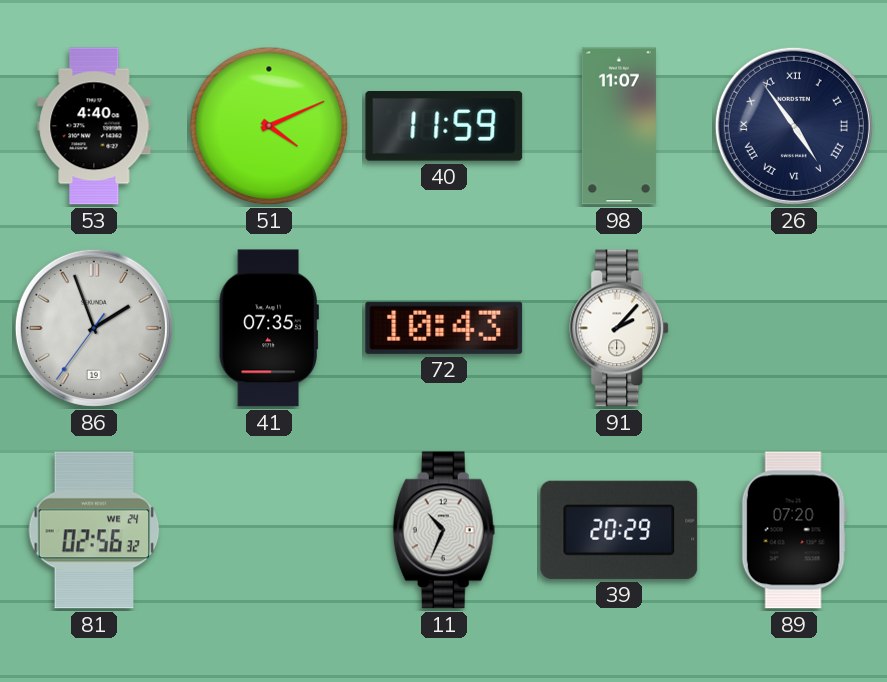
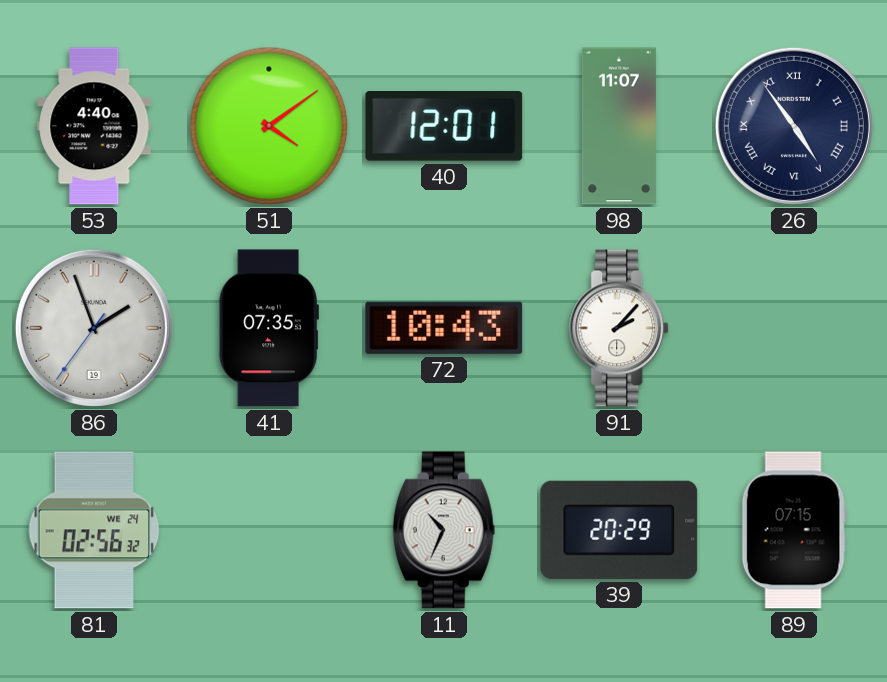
51: 4:11 -> 4:09
40: 11:59 -> 12:01
89: 07:20 -> 07:15
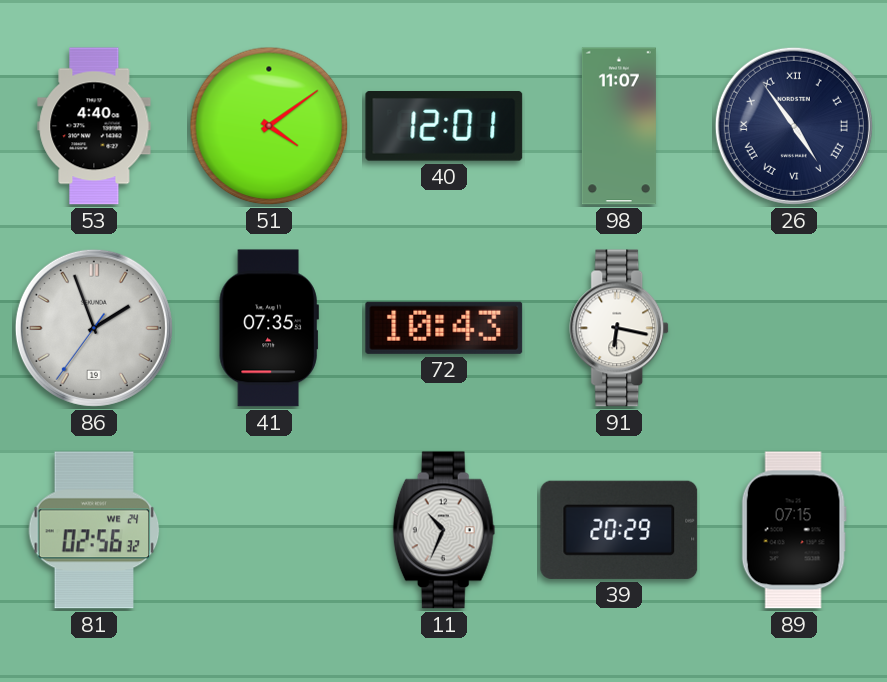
91: 2:07 -> 6:17
